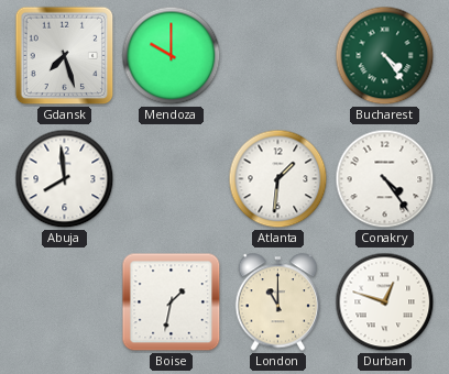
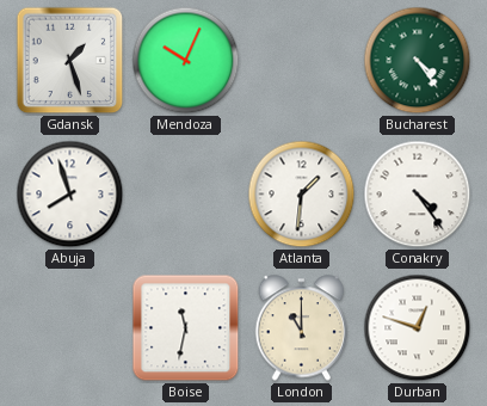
Gdansk: 7:27 -> 1:27
Mendoza: 10:00 -> 10:04
Abuja: 7:59 -> 7:57
Boise: 1:32 -> 11:32
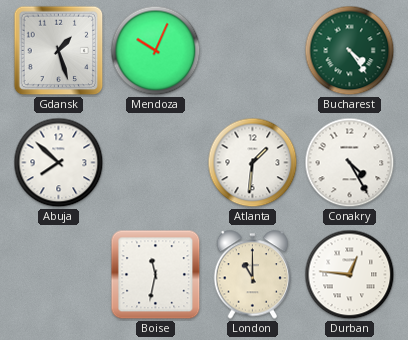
Abuja: 7:57 -> 7:52
Conakry: 4:24 -> 4:25
Durban: 12:48 -> 12:46
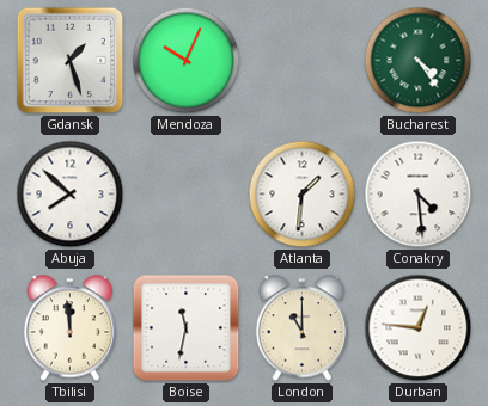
Conakry: 4:25 -> 4:29
Tbilisi: none -> 11:59
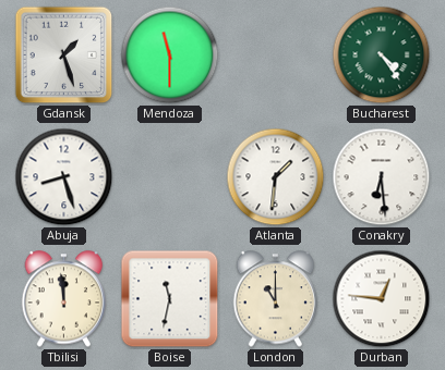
Mendoza: 10:04 -> 11:30
Abuja: 7:52 -> 8:27
Conakry: 4:29 -> 6:29
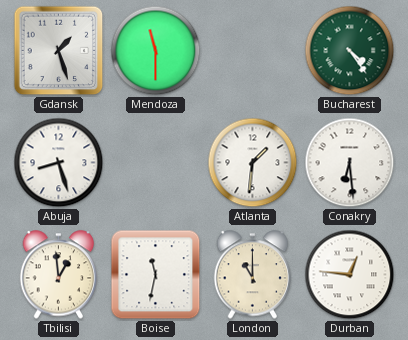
Tbilisi: 11:59 -> 12:59
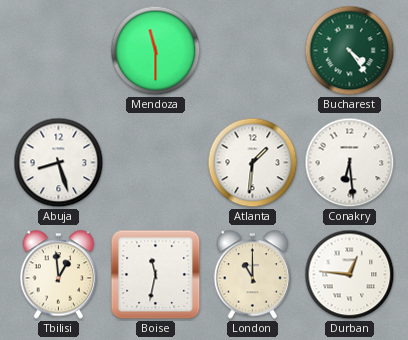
Gdansk: 1:27 -> none
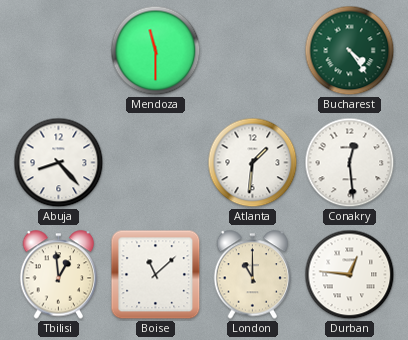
Abuja: 8:27 -> 8:23
Conakry: 6:29 -> 12:29
Boise: 11:32 -> 11:08
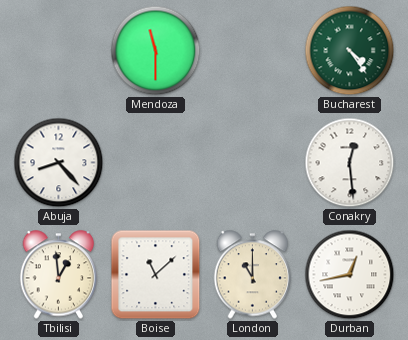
Atlanta: 1:31 -> none
Durban: 12:46 -> 12:43
